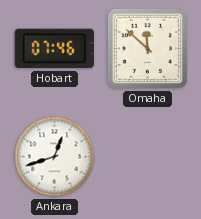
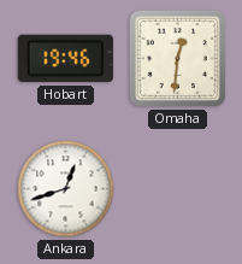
Hobart: 07:46 -> 19:46
Omaha: 11:52 -> 12:31
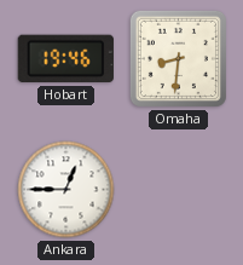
Omaha: 12:31 -> 8:31
Ankara: 12:42 -> 12:45
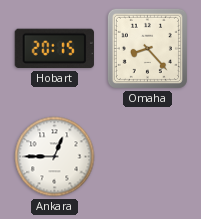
Hobart: 19:46 -> 20:15
Omaha: 8:31 -> 8:23
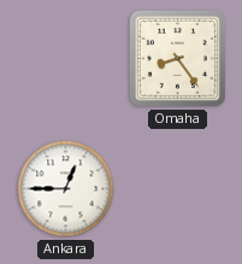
Hobart: 20:15 -> none
Omaha: 8:23 -> 8:24
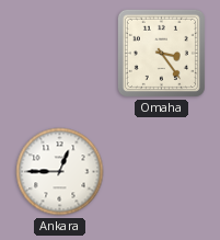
Omaha: 8:24 -> 3:24
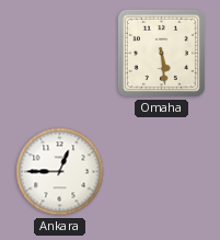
Omaha: 3:24 -> 5:29
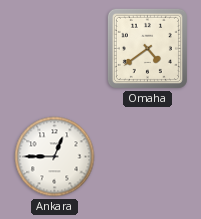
Omaha: 5:29 -> 4:39
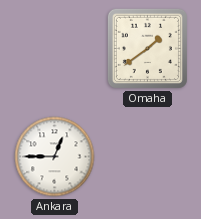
Omaha: 4:39 -> 1:39
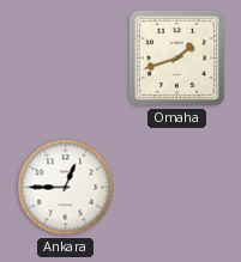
Omaha: 1:39 -> 1:42
